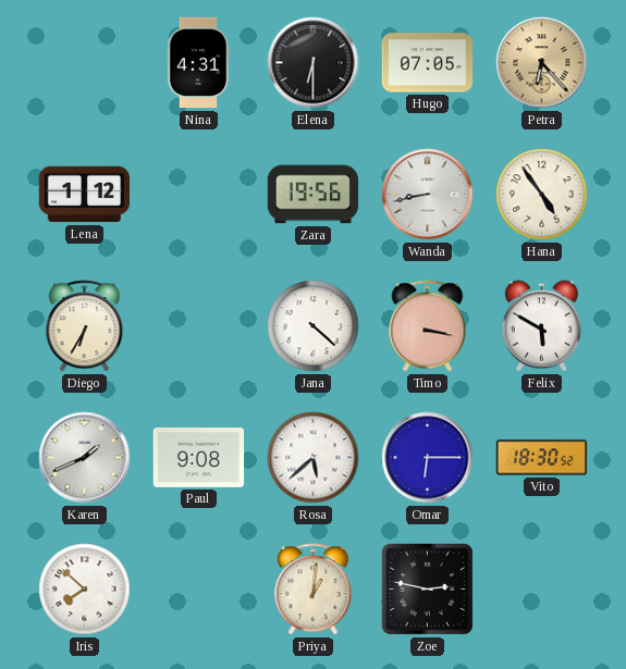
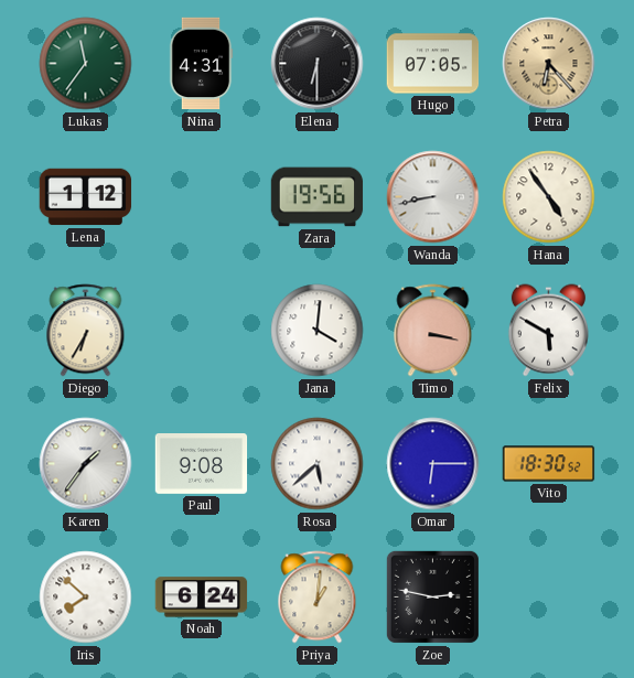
Lukas: none -> 11:36
Jana: 4:22 -> 4:01
Karen: 1:41 -> 1:36
Noah: none -> 6:24
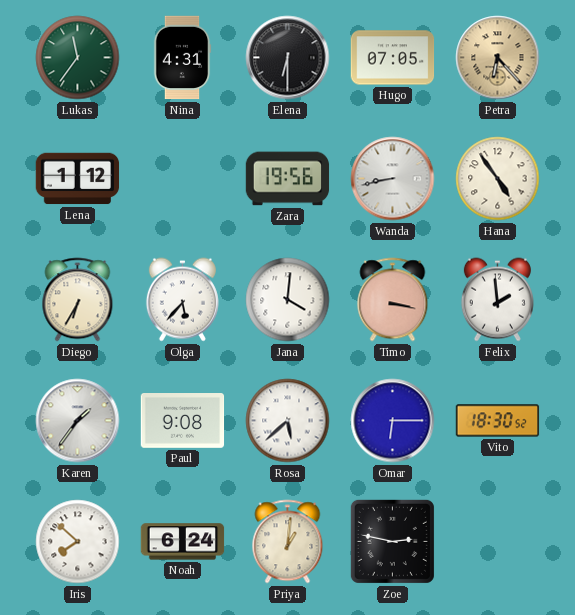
Olga: none -> 5:37
Felix: 5:50 -> 1:59
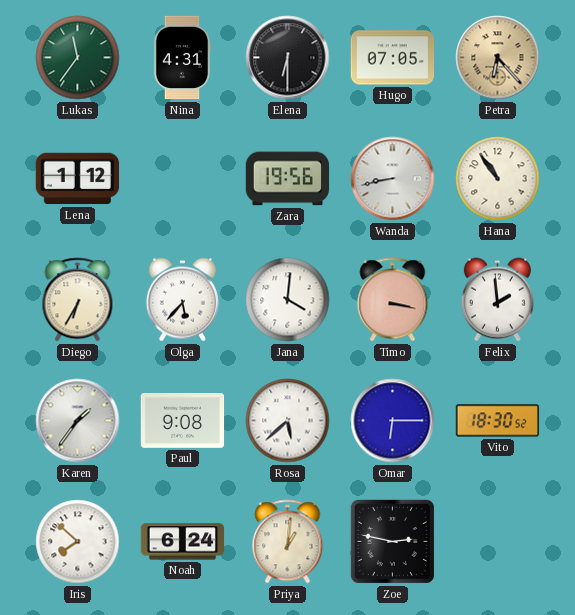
Hana: 4:54 -> 10:54
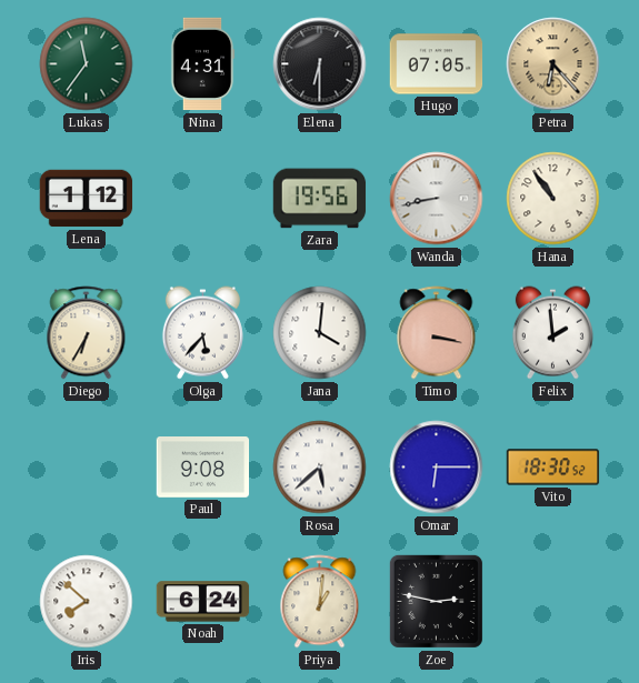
Karen: 1:36 -> none
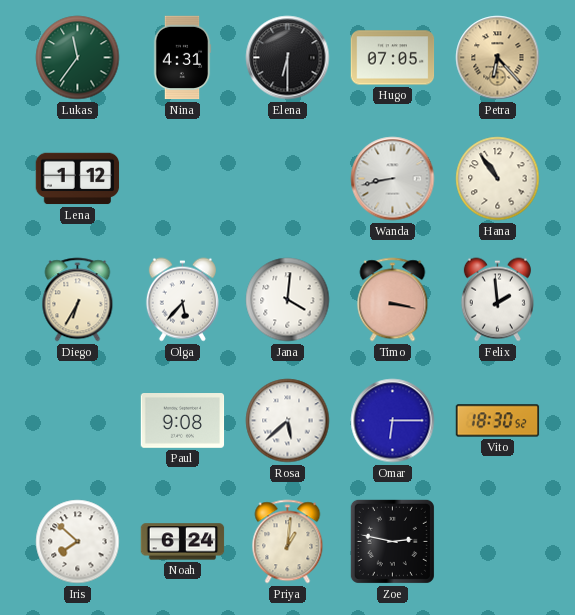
Zara: 19:56 -> none
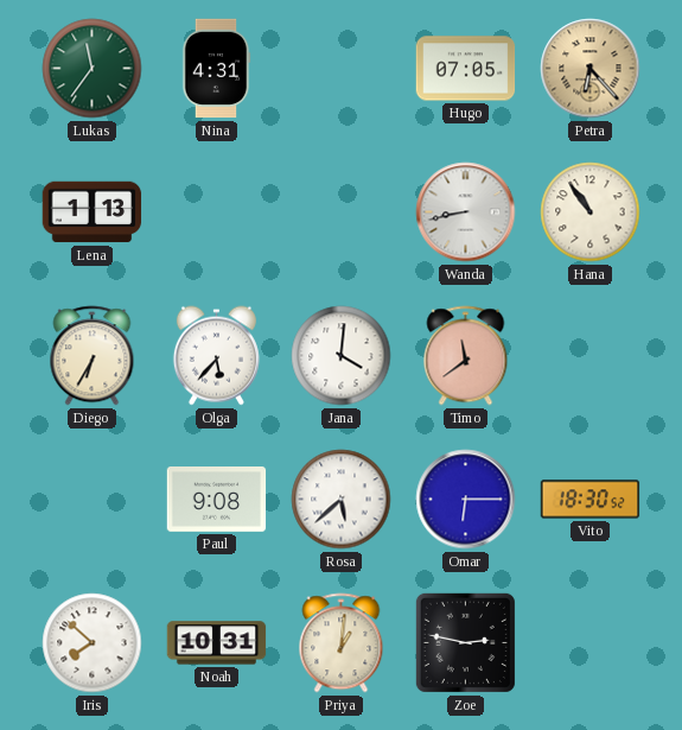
Elena: 6:30 -> none
Lena: 1:12 -> 1:13
Timo: 3:17 -> 11:39
Felix: 1:59 -> none
Noah: 6:24 -> 10:31
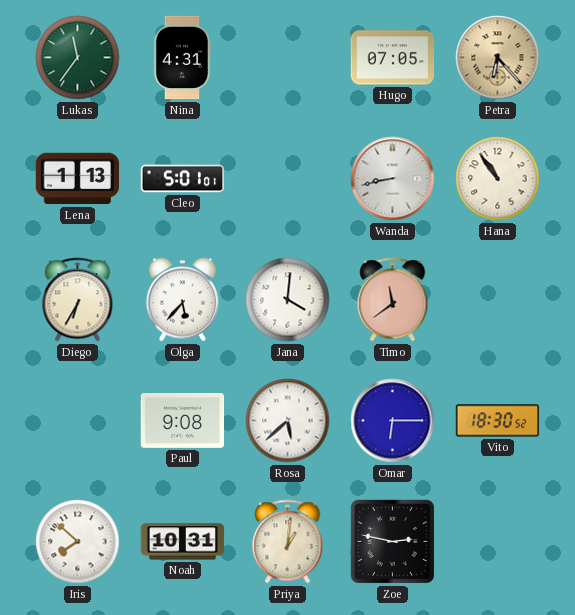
Cleo: none -> 5:01
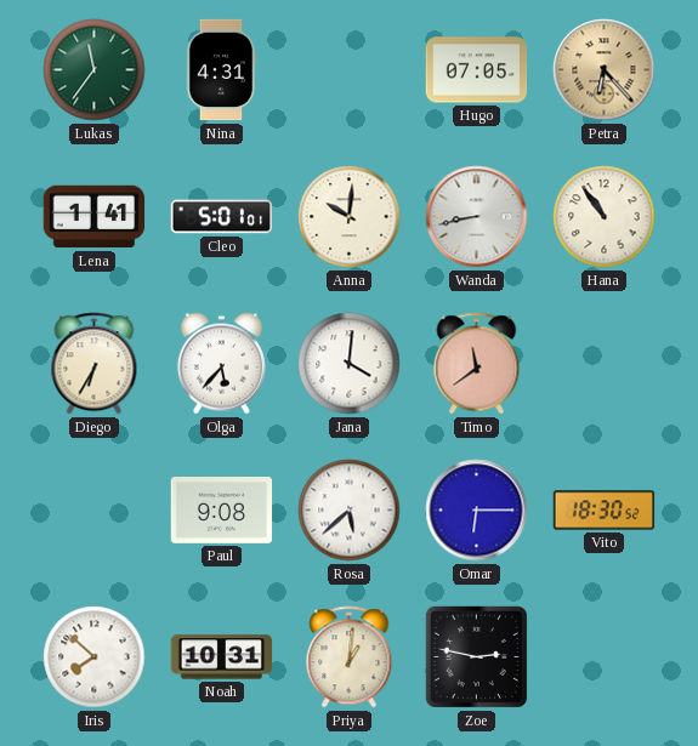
Lena: 1:13 -> 1:41
Anna: none -> 10:01
